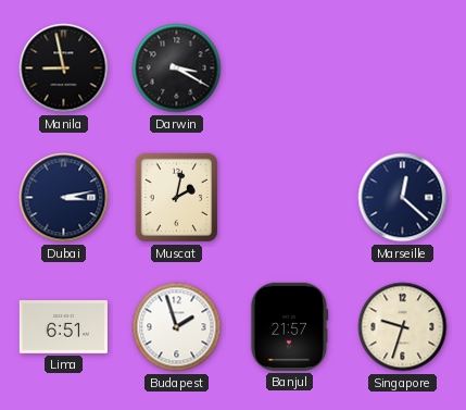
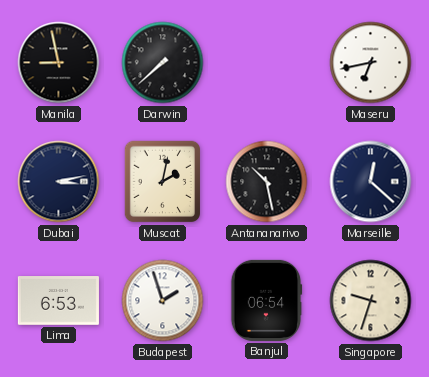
Darwin: 3:20 -> 7:38
Maseru: none -> 6:43
Antananarivo: none -> 10:28
Lima: 6:51 -> 6:53
Banjul: 21:57 -> 06:54
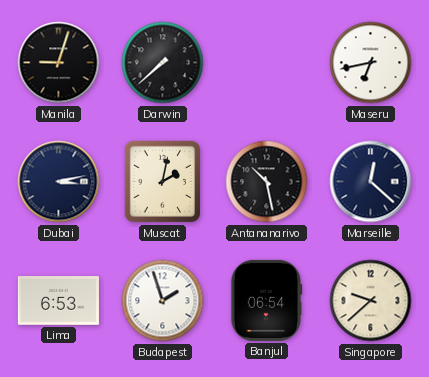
Manila: 8:58 -> 9:03
Singapore: 9:33 -> 9:38
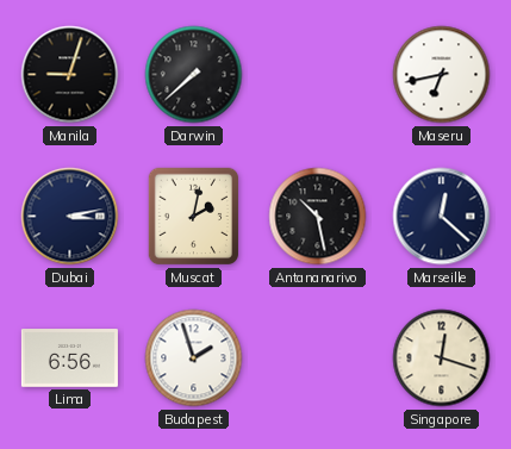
Lima: 6:53 -> 6:56
Banjul: 06:54 -> none
Singapore: 9:38 -> 12:18
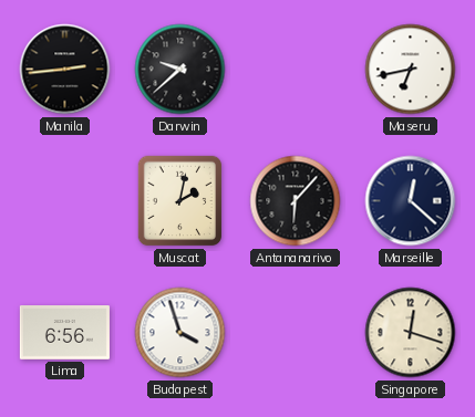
Manila: 9:03 -> 2:44
Darwin: 7:38 -> 9:38
Dubai: 3:13 -> none
Antananarivo: 10:28 -> 6:07
Budapest: 1:57 -> 3:57
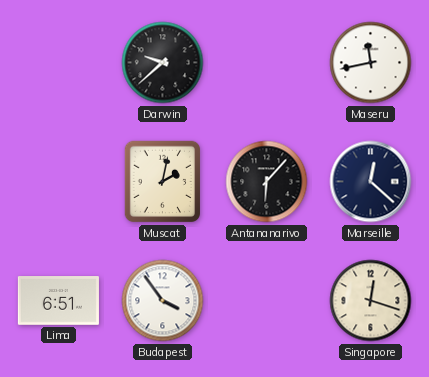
Manila: 2:44 -> none
Maseru: 6:43 -> 11:43
Lima: 6:56 -> 6:51
Budapest: 3:57 -> 3:54
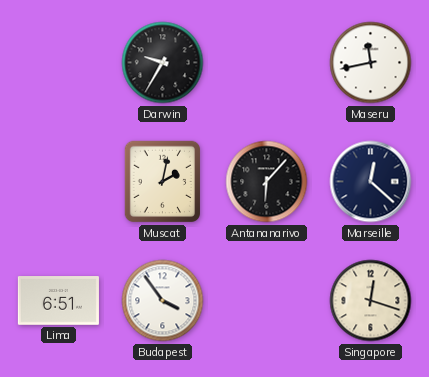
Darwin: 9:38 -> 9:35
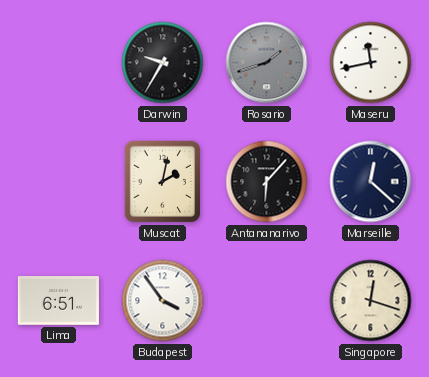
Rosario: none -> 1:42
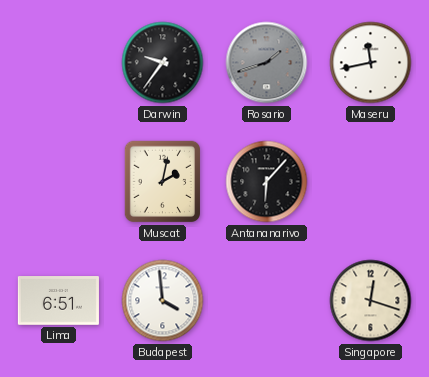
Darwin: 9:35 -> 9:36
Marseille: 12:22 -> none
Budapest: 3:54 -> 3:59
